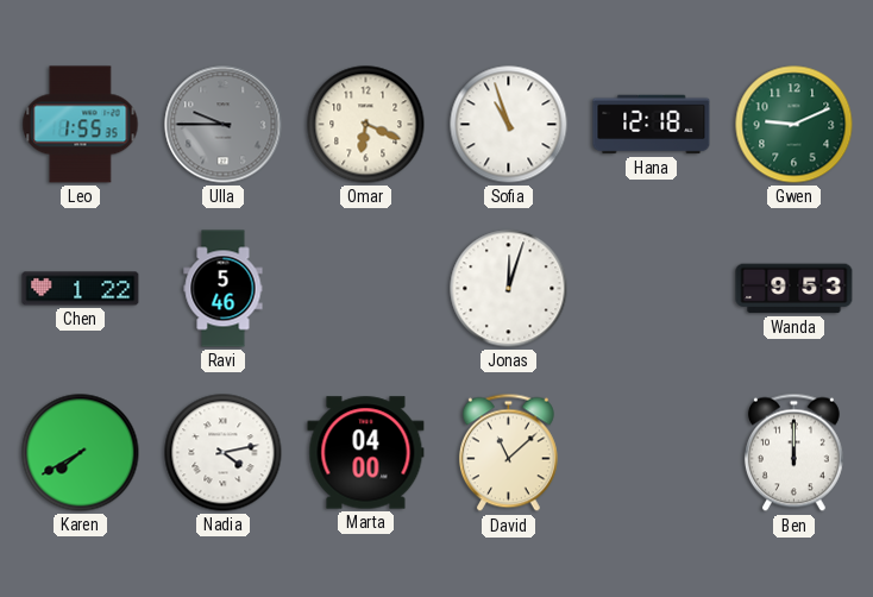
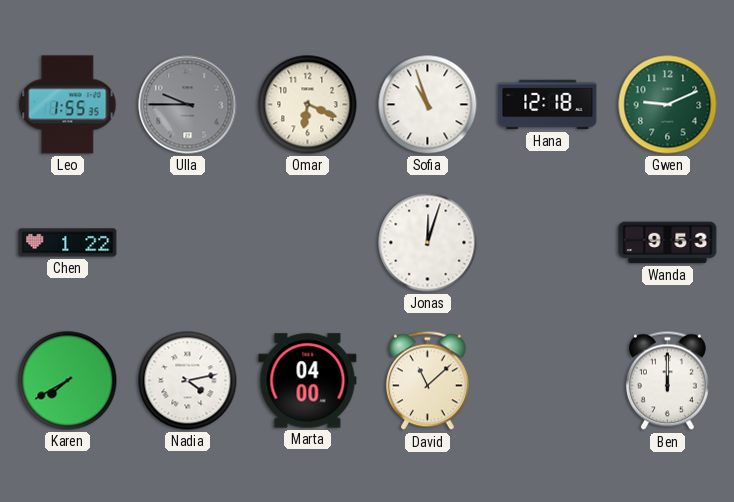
Ravi: 5:46 -> none
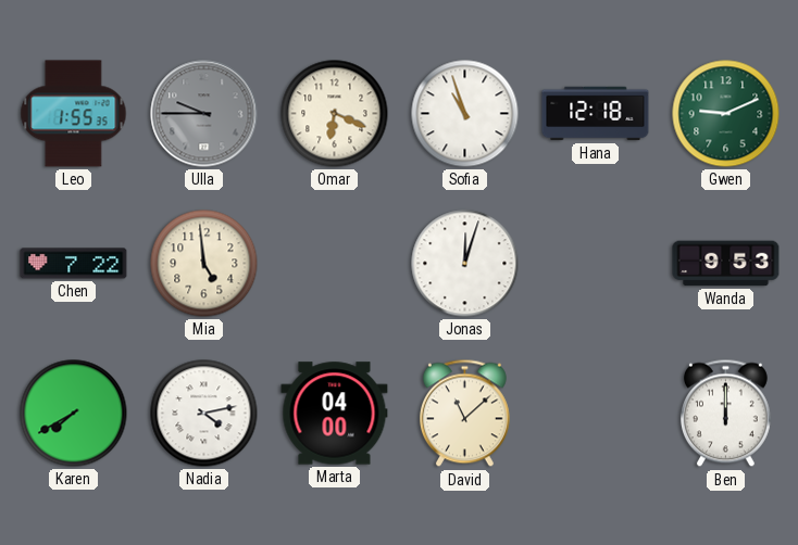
Chen: 1:22 -> 7:22
Mia: none -> 4:59
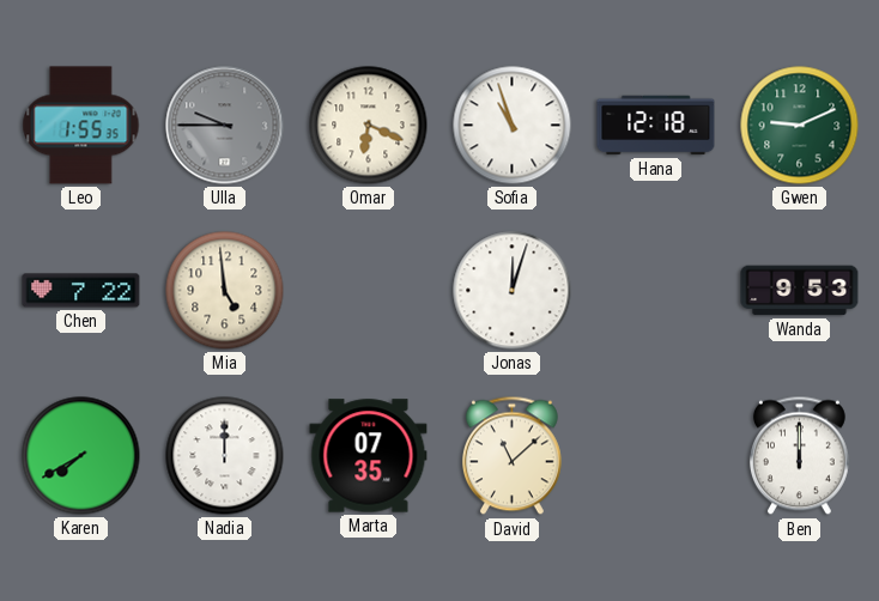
Nadia: 4:13 -> 12:00
Marta: 04:00 -> 07:35
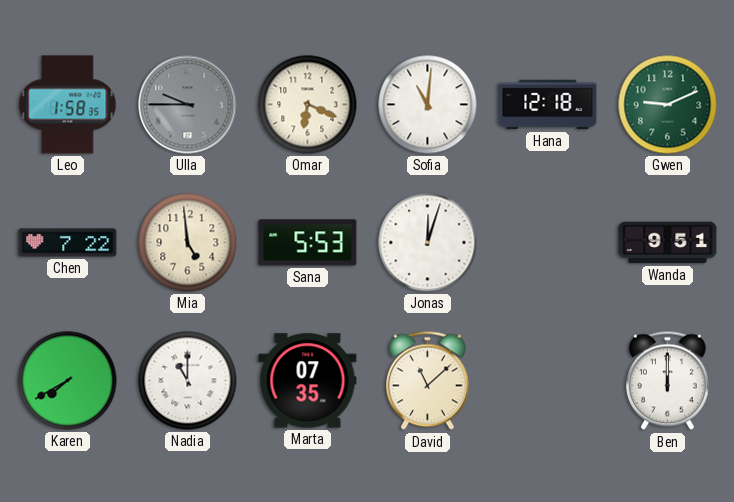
Leo: 1:55 -> 1:58
Sofia: 10:57 -> 11:01
Sana: none -> 5:53
Wanda: 9:53 -> 9:51
Nadia: 12:00 -> 11:00
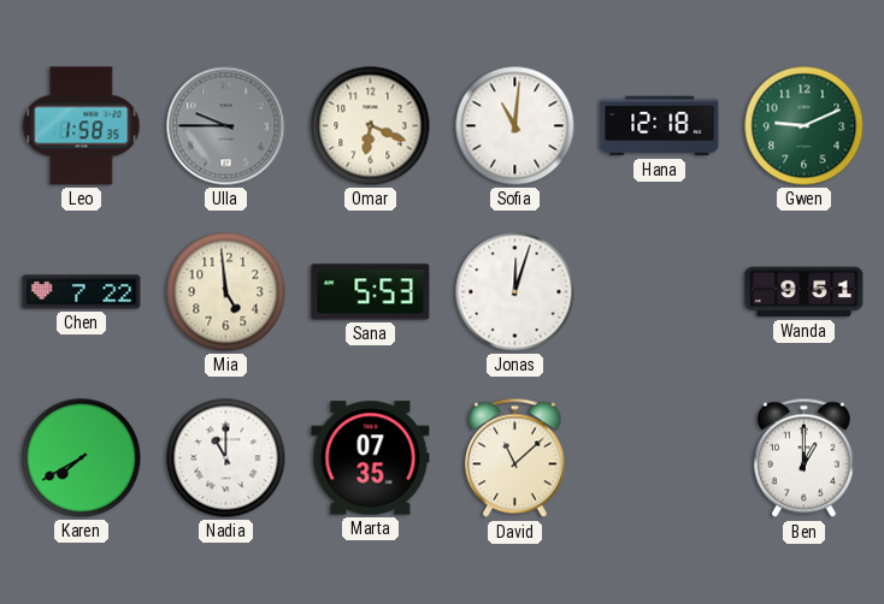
Ben: 12:00 -> 1:00
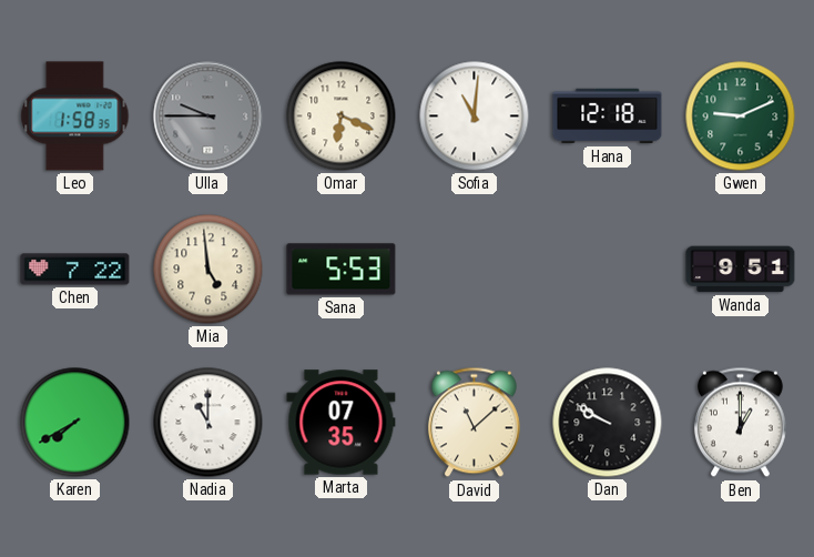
Jonas: 12:03 -> none
Dan: none -> 9:50
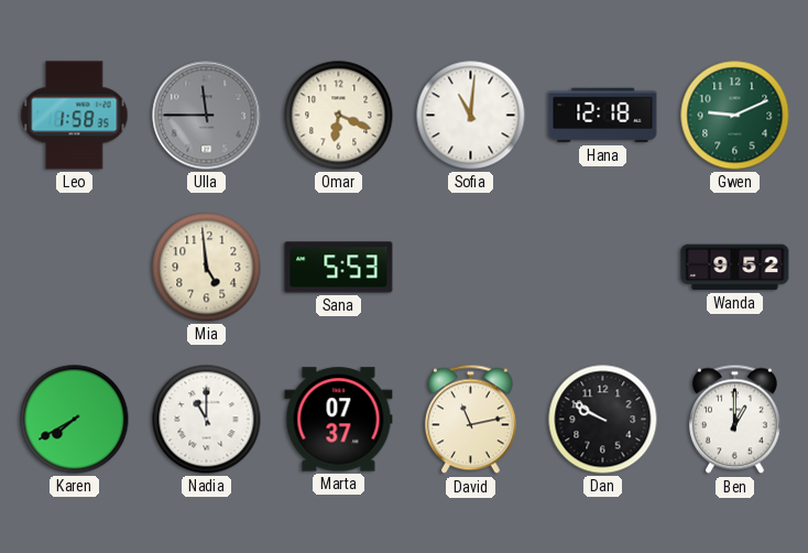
Ulla: 9:45 -> 11:45
Chen: 7:22 -> none
Wanda: 9:51 -> 9:52
Marta: 07:35 -> 07:37
David: 11:08 -> 11:13
